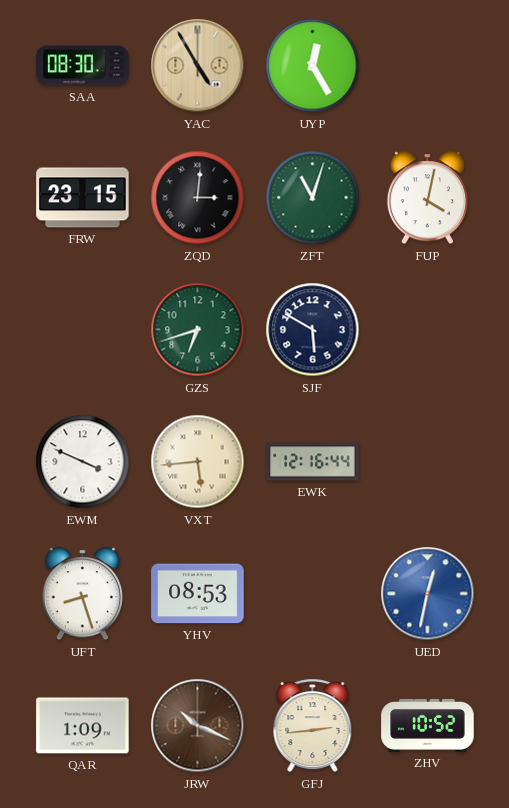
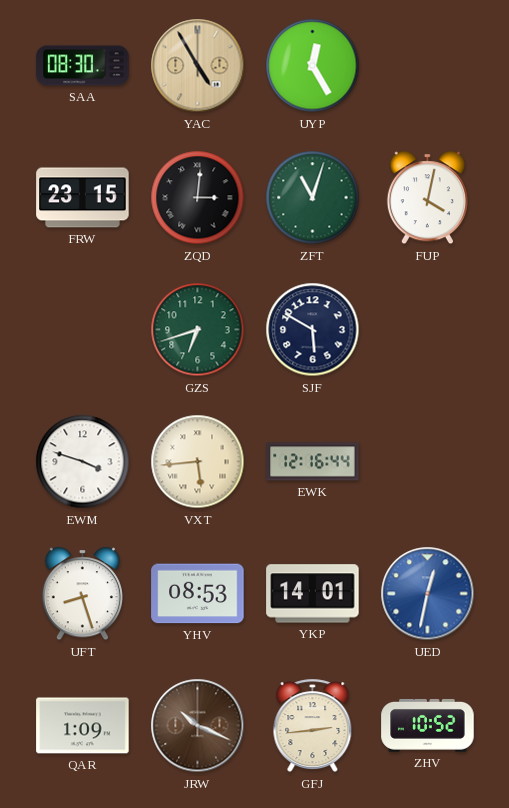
EWM: 3:49 -> 3:48
YKP: none -> 14:01
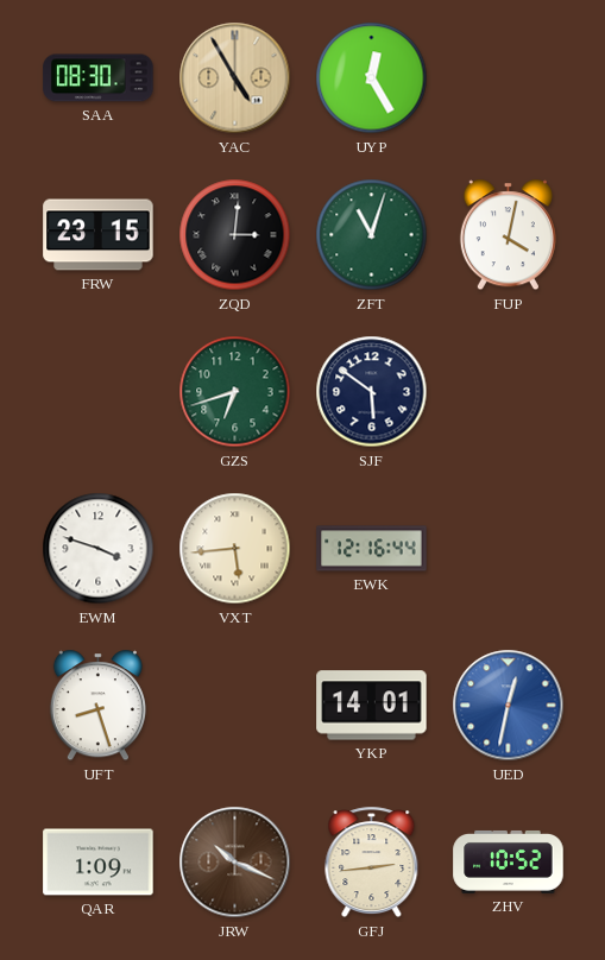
SJF: 5:50 -> 5:51
YHV: 08:53 -> none
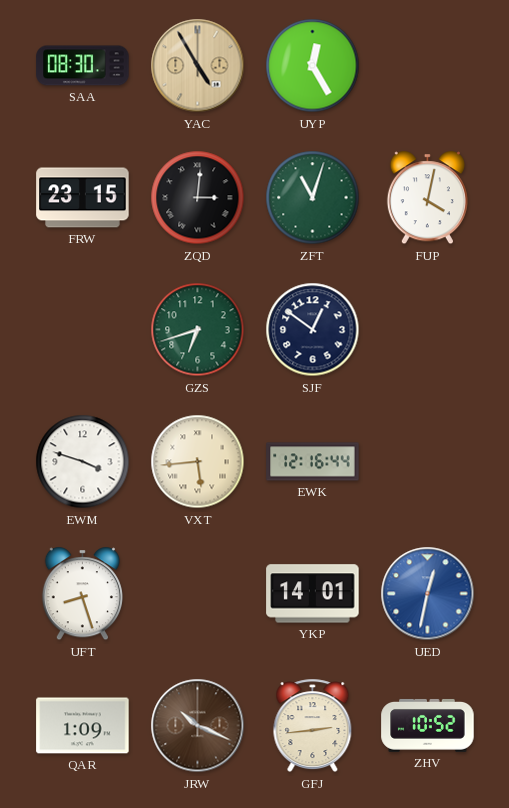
SJF: 5:51 -> 12:51
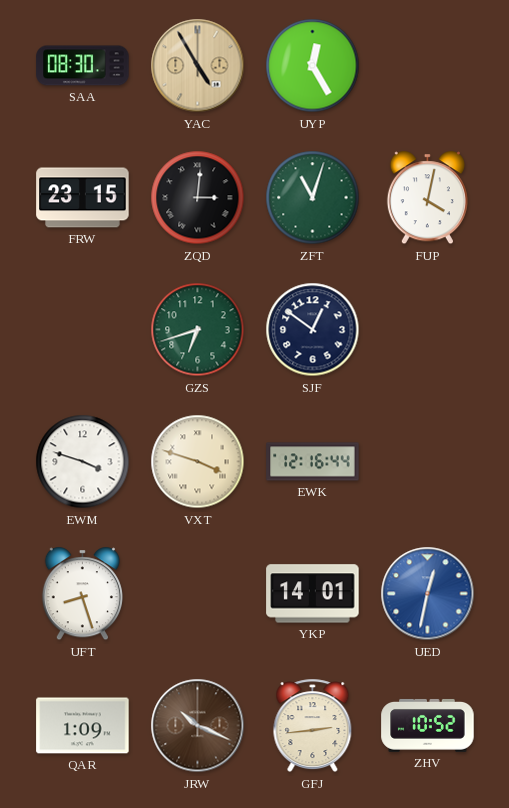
VXT: 5:44 -> 3:48
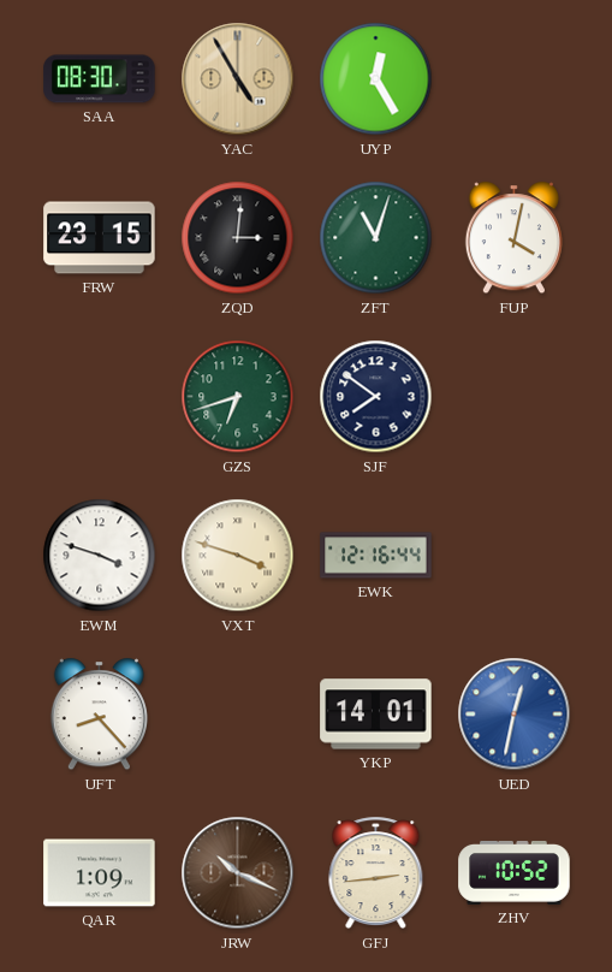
SJF: 12:51 -> 7:51
UFT: 8:27 -> 8:23
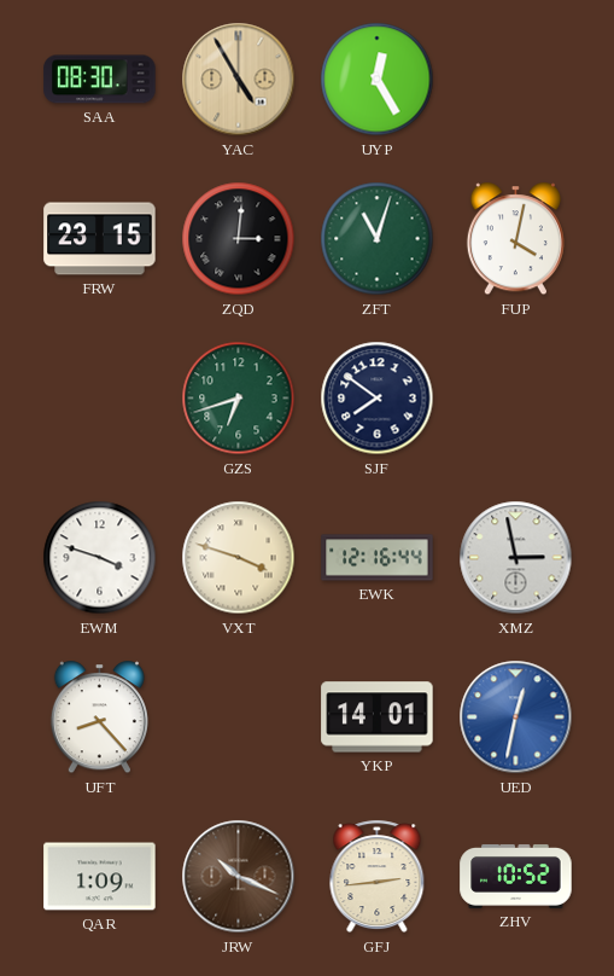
XMZ: none -> 2:58
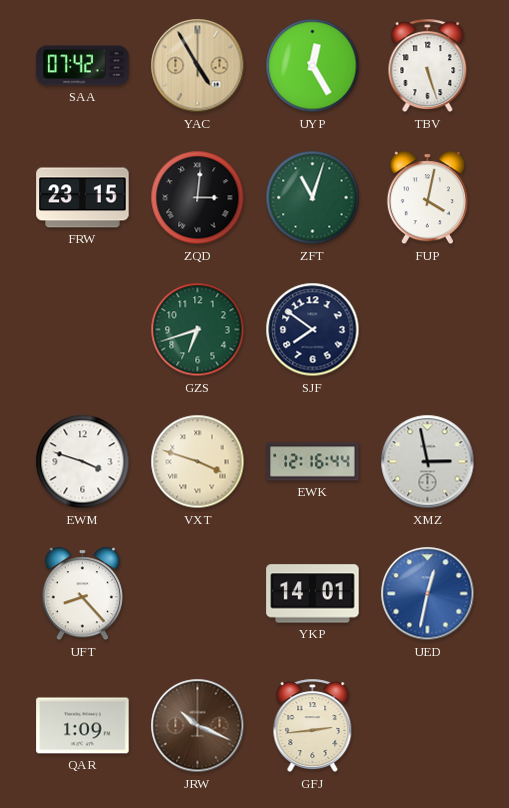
SAA: 08:30 -> 07:42
TBV: none -> 5:27
ZHV: 10:52 -> none
